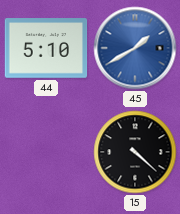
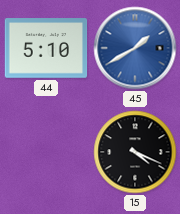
15: 4:22 -> 4:19
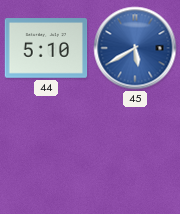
45: 1:40 -> 5:40
15: 4:19 -> none
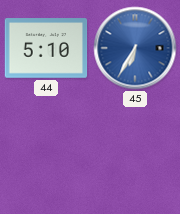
45: 5:40 -> 6:35
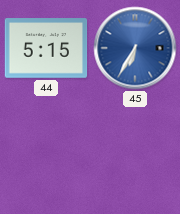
44: 5:10 -> 5:15
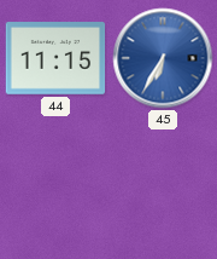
44: 5:15 -> 11:15
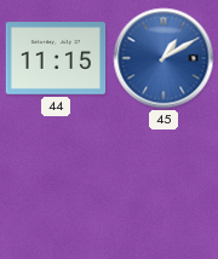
45: 6:35 -> 1:10
